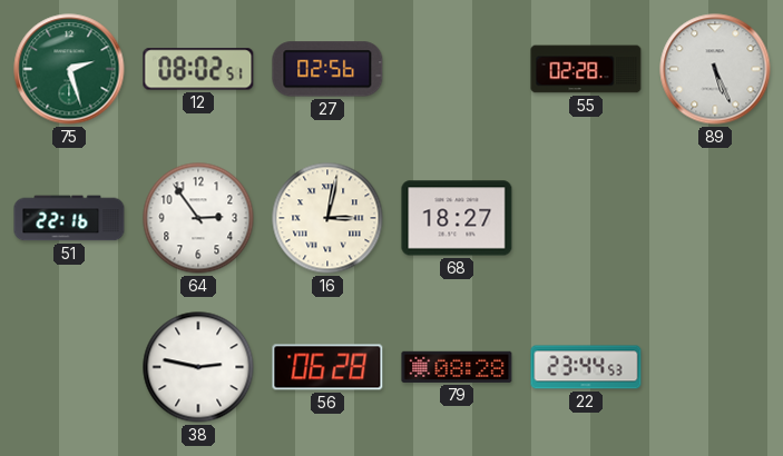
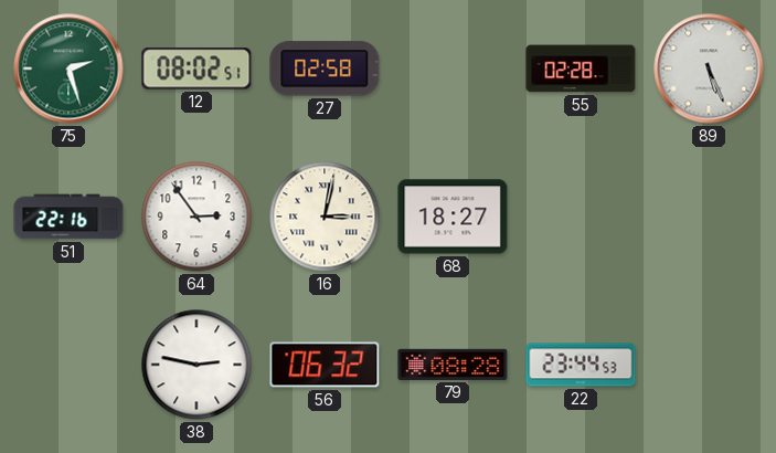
27: 02:56 -> 02:58
56: 06:28 -> 06:32
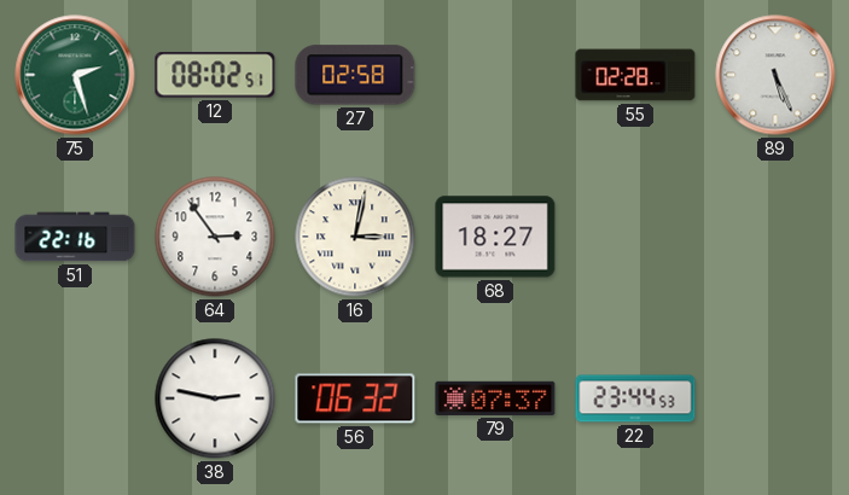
79: 08:28 -> 07:37
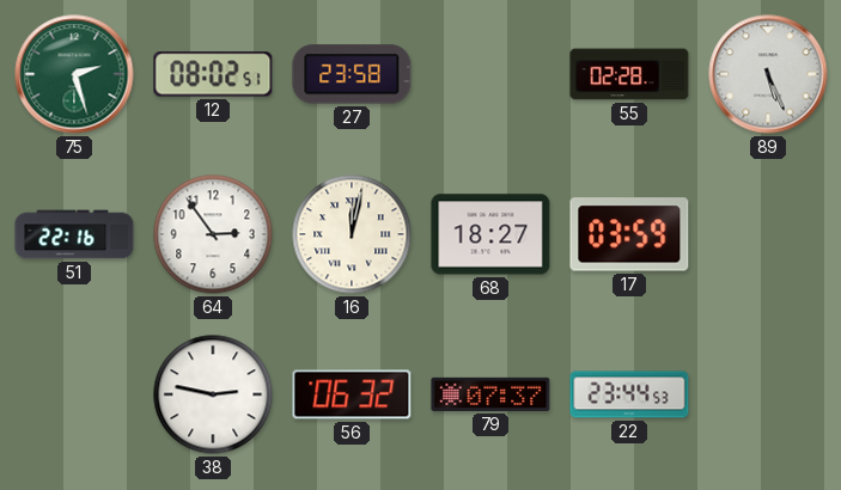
27: 02:58 -> 23:58
16: 3:02 -> 12:02
17: none -> 03:59
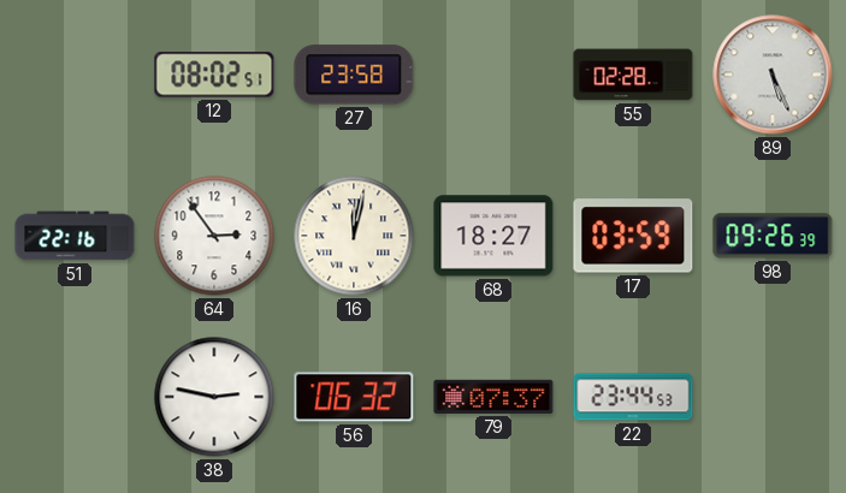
75: 2:27 -> none
98: none -> 09:26
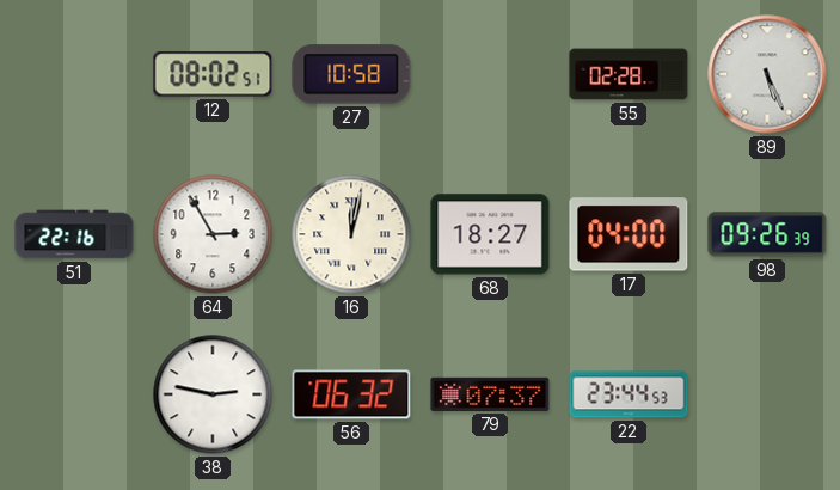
27: 23:58 -> 10:58
64: 2:54 -> 2:55
17: 03:59 -> 04:00
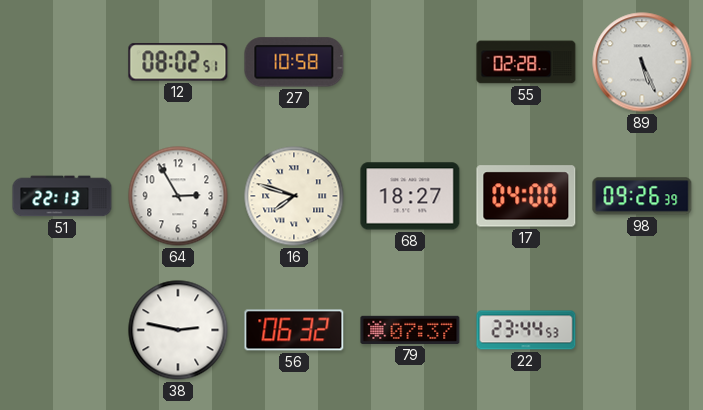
51: 22:16 -> 22:13
16: 12:02 -> 7:48
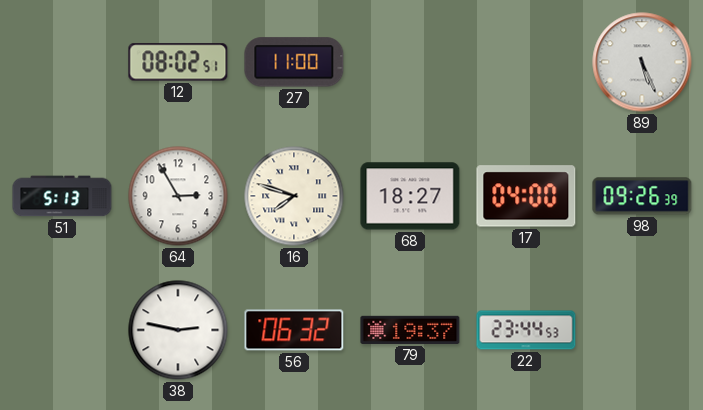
27: 10:58 -> 11:00
55: 02:28 -> none
51: 22:13 -> 5:13
79: 07:37 -> 19:37
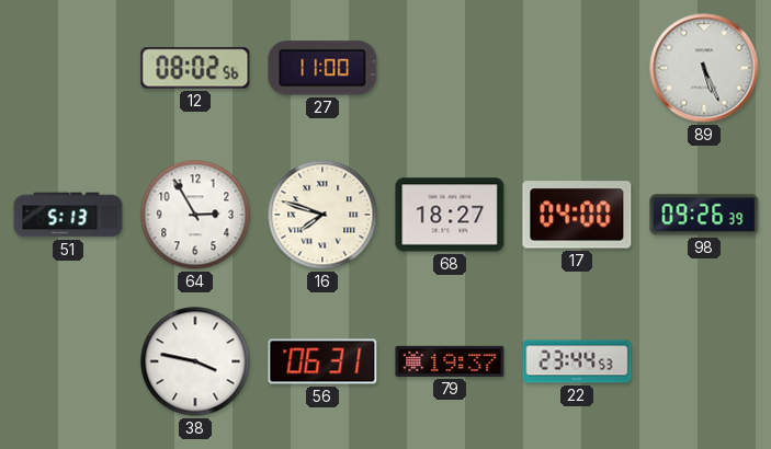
12: 08:02:51 -> 08:02:56
38: 2:47 -> 3:47
56: 06:32 -> 06:31
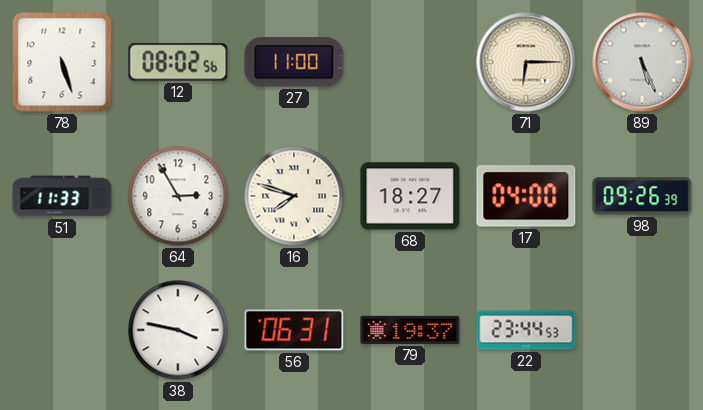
78: none -> 5:27
71: none -> 6:15
51: 5:13 -> 11:33
